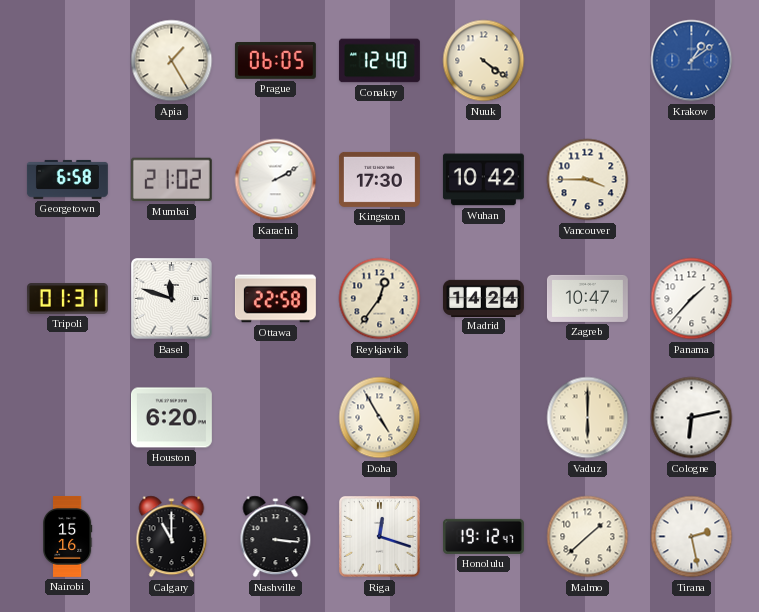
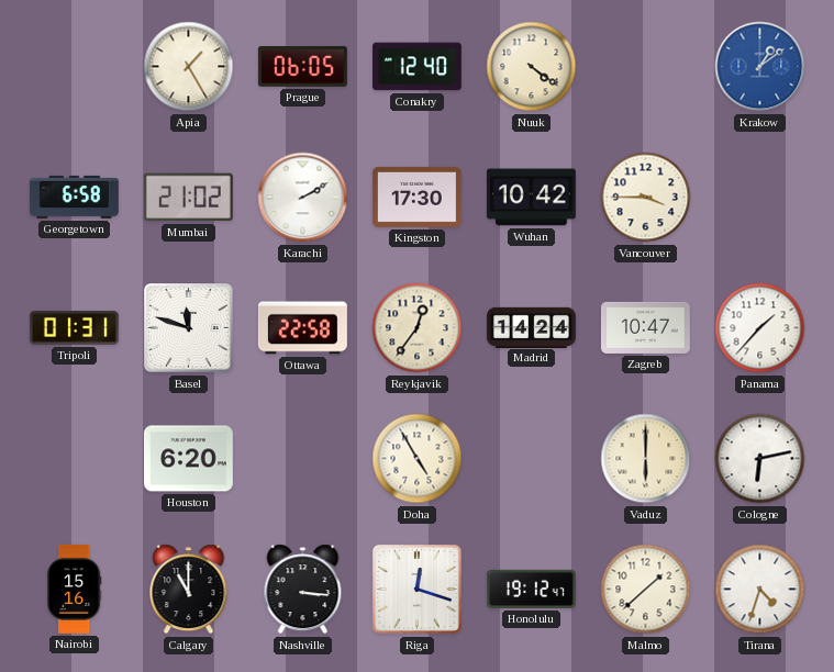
Tirana: 2:28 -> 4:33
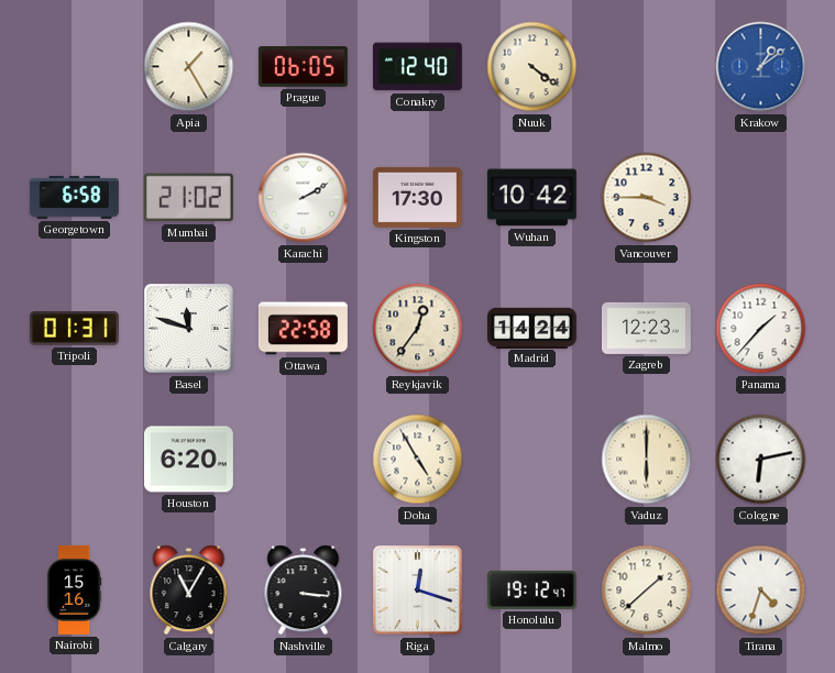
Zagreb: 10:47 -> 12:23
Calgary: 11:00 -> 11:05
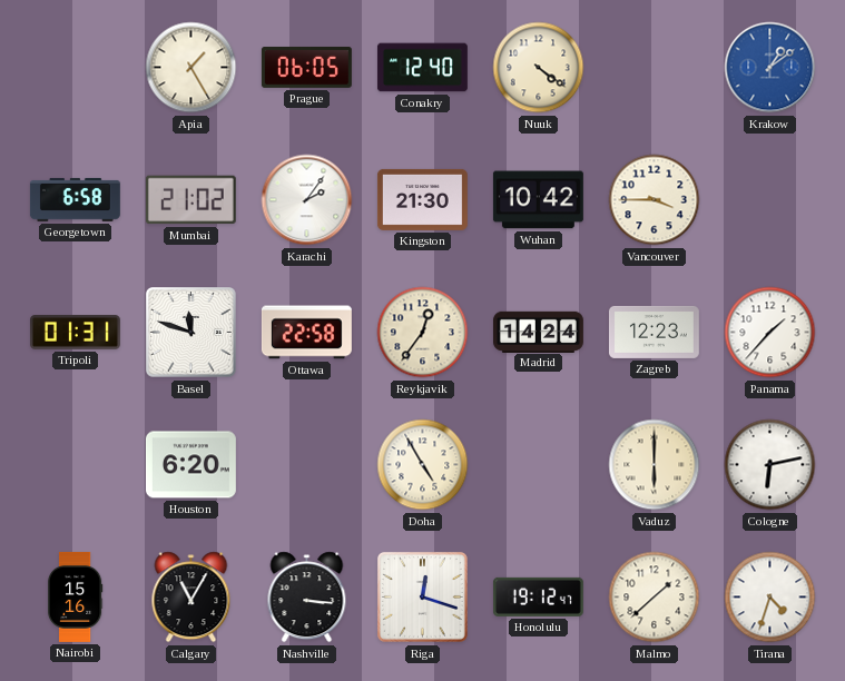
Karachi: 2:10 -> 2:06
Kingston: 17:30 -> 21:30
